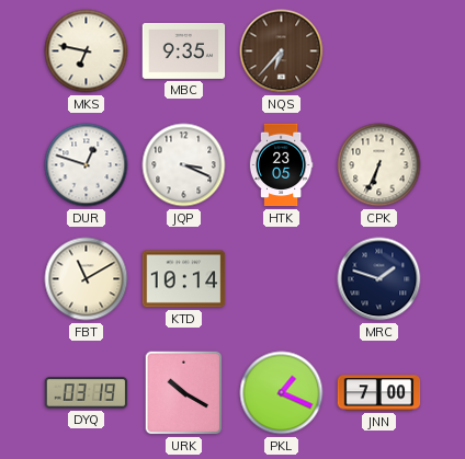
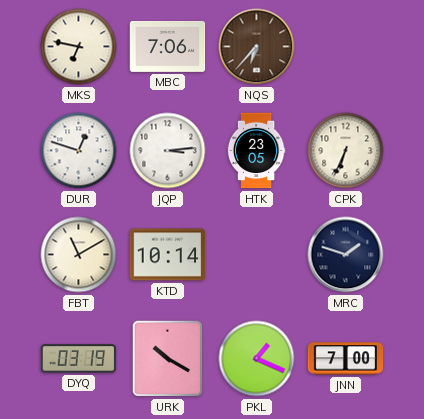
MBC: 9:35 -> 7:06
JQP: 3:19 -> 3:14
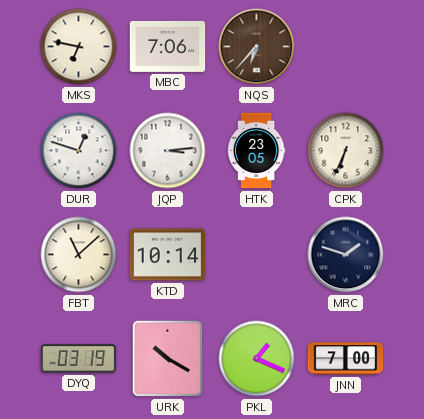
FBT: 11:10 -> 11:08
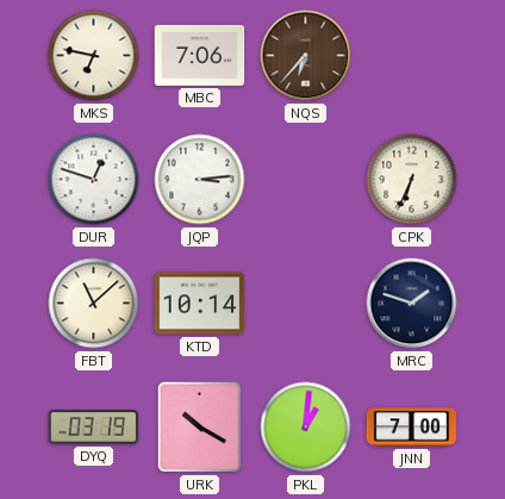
HTK: 23:05 -> none
PKL: 1:19 -> 1:01
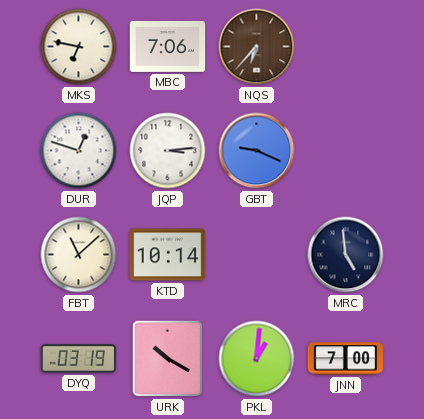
GBT: none -> 9:19
CPK: 6:34 -> none
MRC: 1:48 -> 4:59
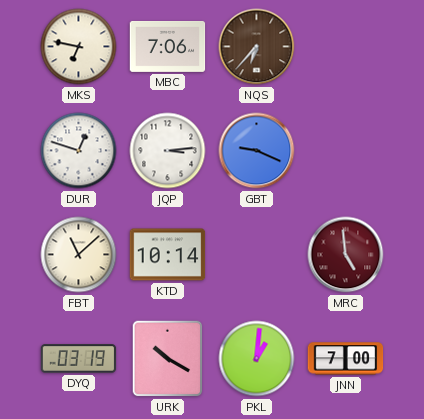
MRC dial: navy -> burgundy
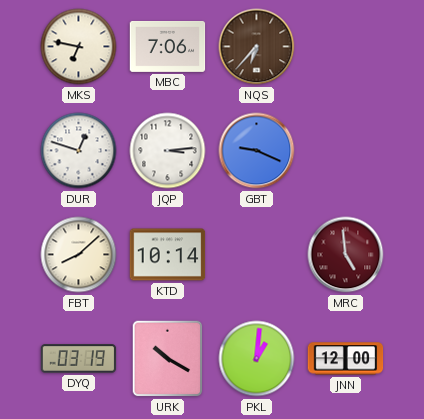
FBT: 11:08 -> 8:08
JNN: 7:00 -> 12:00
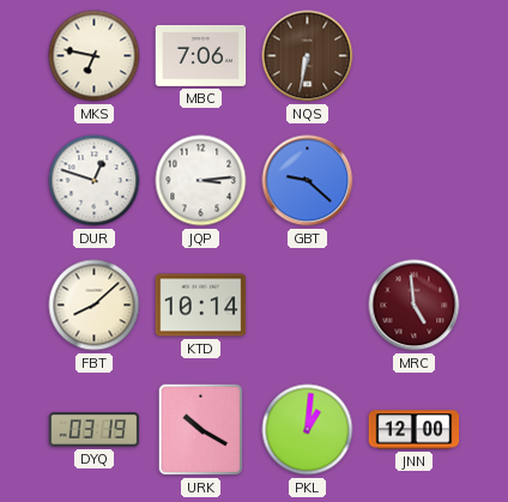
NQS: 6:37 -> 6:32
GBT: 9:19 -> 9:22
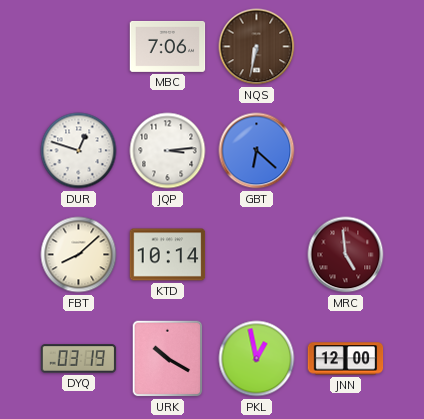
MKS: 6:47 -> none
GBT: 9:22 -> 6:22
PKL: 1:01 -> 12:58
